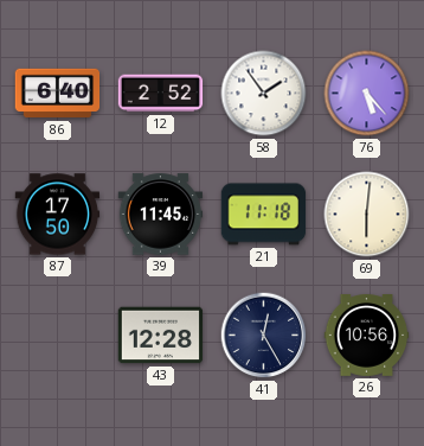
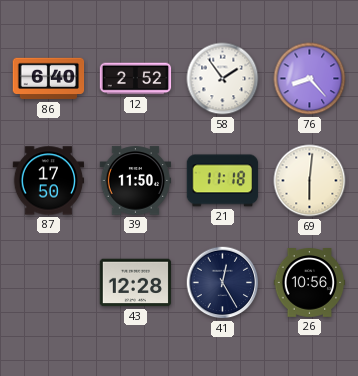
76: 5:23 -> 8:23
39: 11:45 -> 11:50
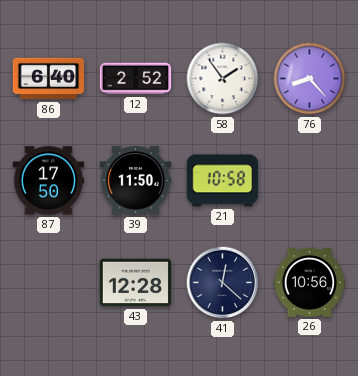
21: 11:18 -> 10:58
69: 6:01 -> none
41: 12:25 -> 12:22
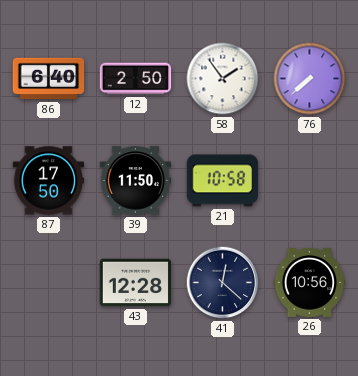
12: 2:52 -> 2:50
76: 8:23 -> 7:38
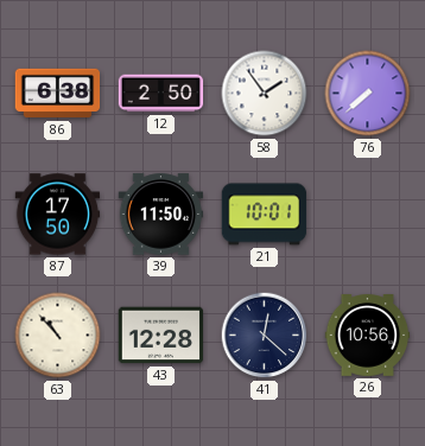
86: 6:40 -> 6:38
21: 10:58 -> 10:01
63: none -> 10:53
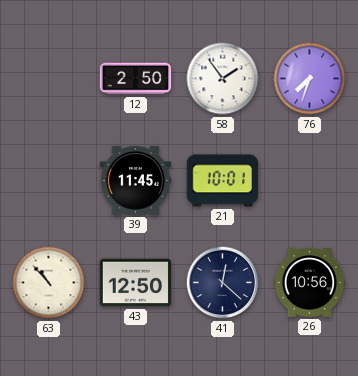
86: 6:38 -> none
76: 7:38 -> 7:33
87: 17:50 -> none
39: 11:50 -> 11:45
43: 12:28 -> 12:50
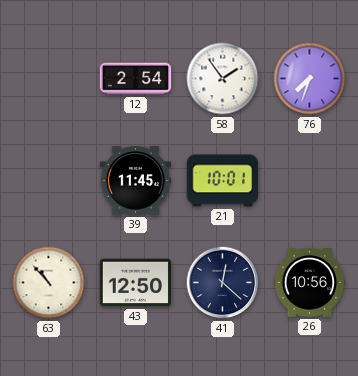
12: 2:50 -> 2:54
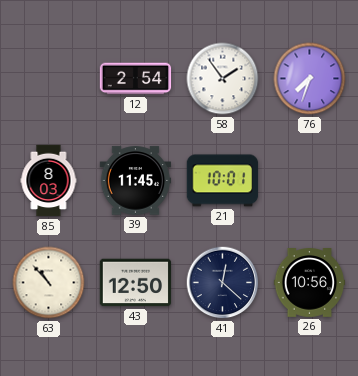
85: none -> 8:03
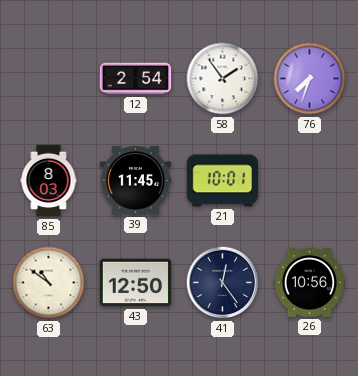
63: 10:53 -> 10:51
41: 12:22 -> 12:24
